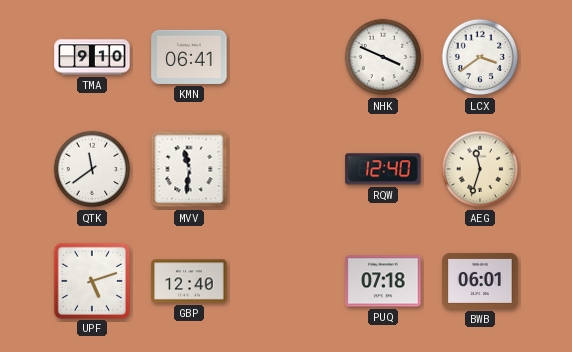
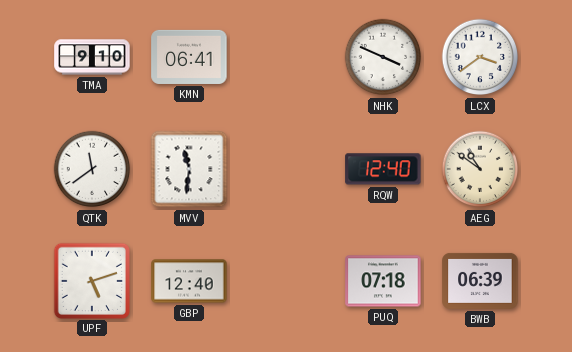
AEG: 11:33 -> 10:51
BWB: 06:01 -> 06:39
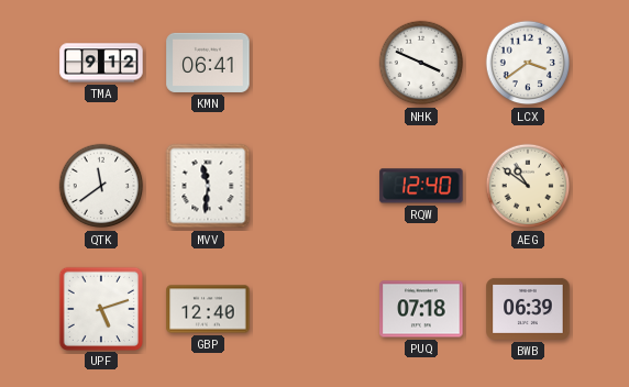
TMA: 9:10 -> 9:12
